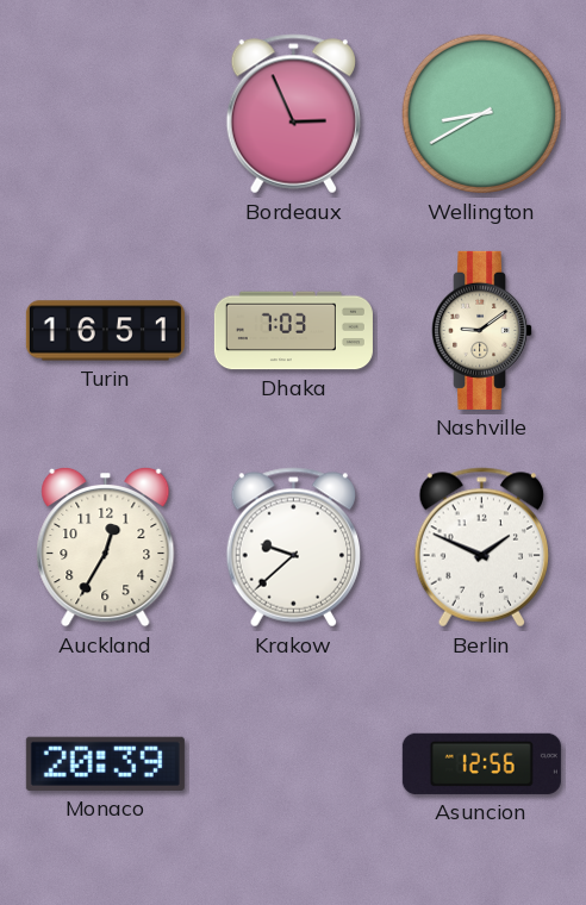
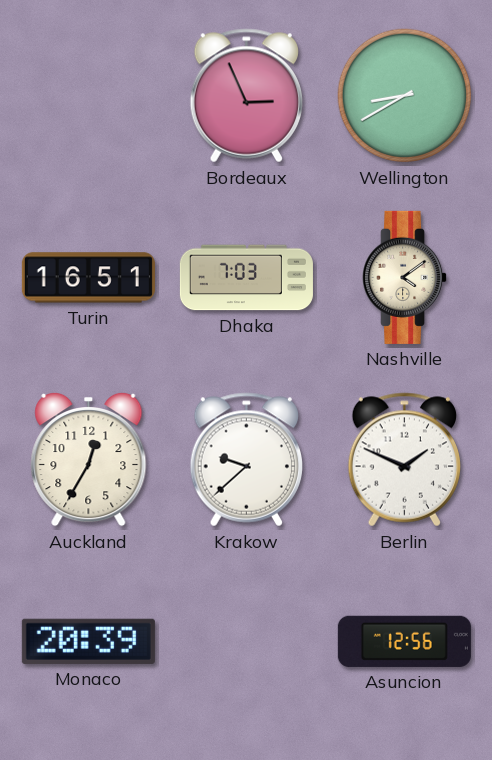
Nashville: 9:09 -> 4:09
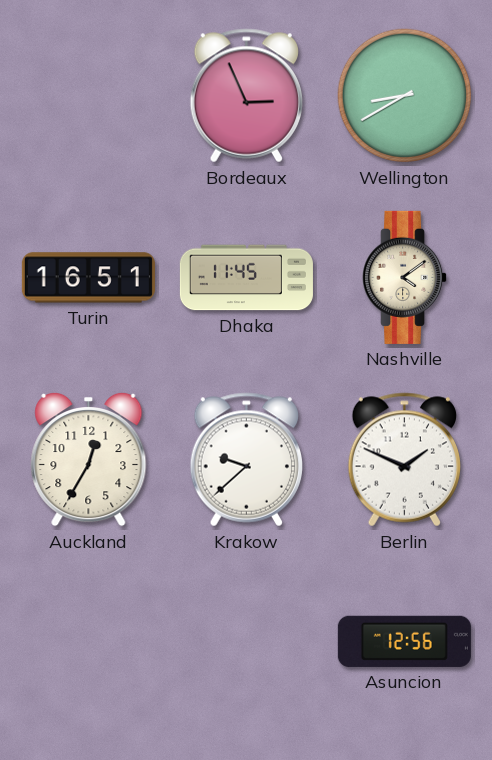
Dhaka: 7:03 -> 11:45
Monaco: 20:39 -> none
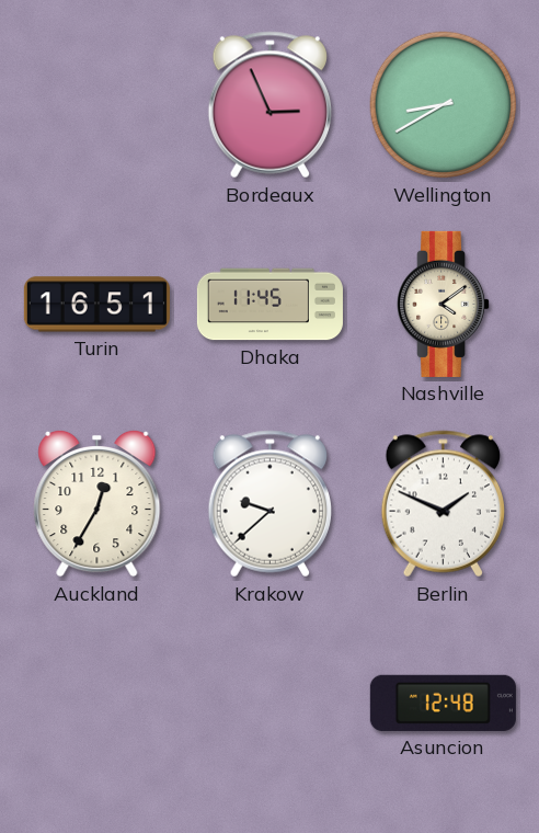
Asuncion: 12:56 -> 12:48
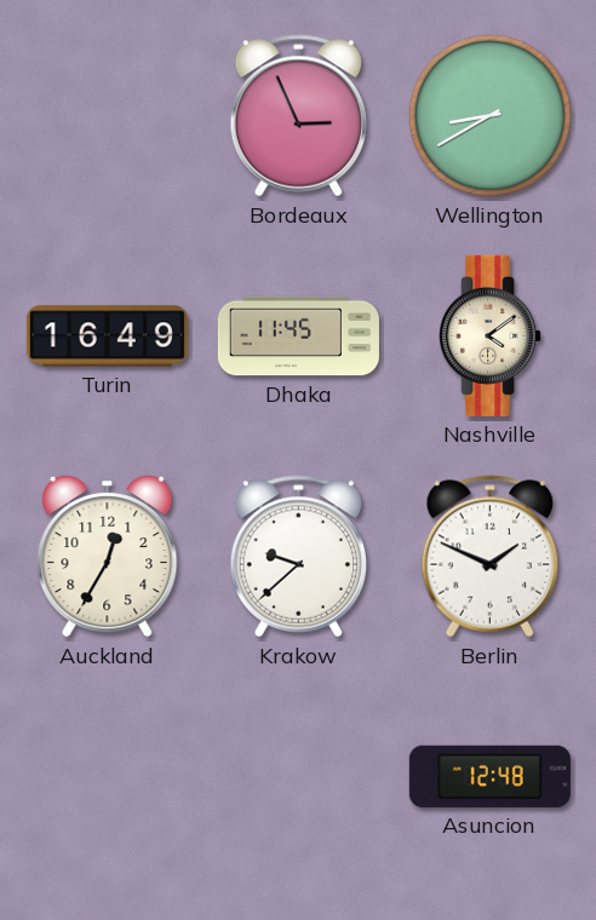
Turin: 16:51 -> 16:49
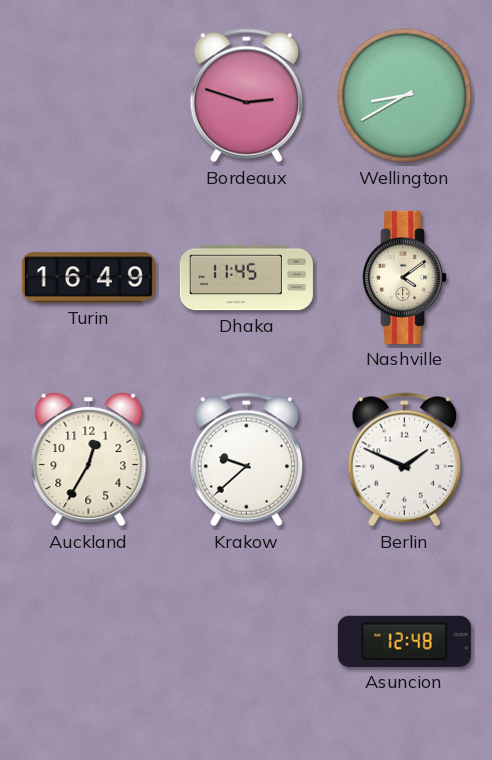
Bordeaux: 2:56 -> 2:48
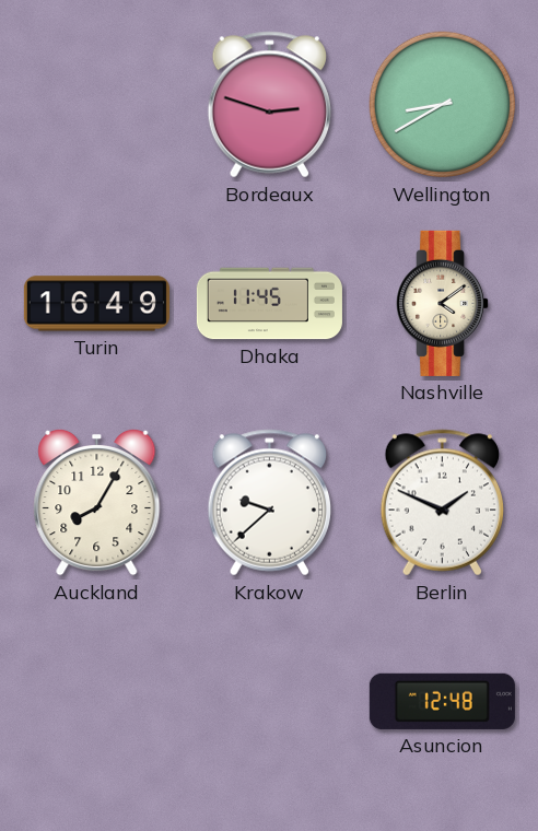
Auckland: 12:35 -> 8:05
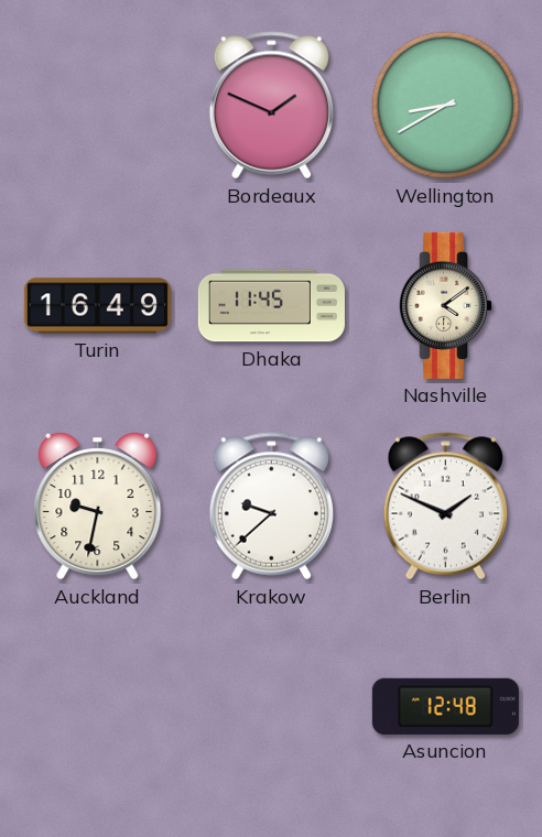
Bordeaux: 2:48 -> 1:49
Auckland: 8:05 -> 9:32
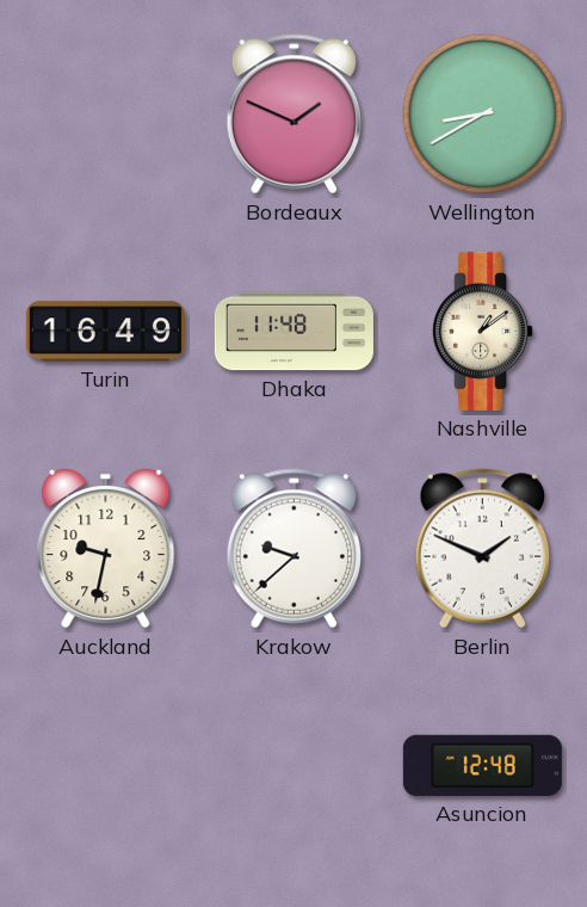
Dhaka: 11:45 -> 11:48
Nashville: 4:09 -> 1:09
